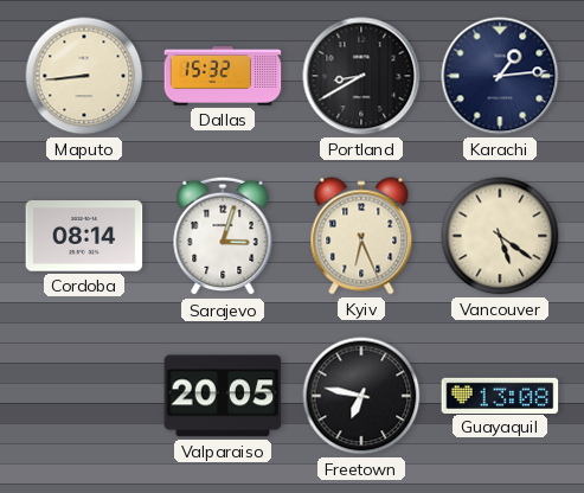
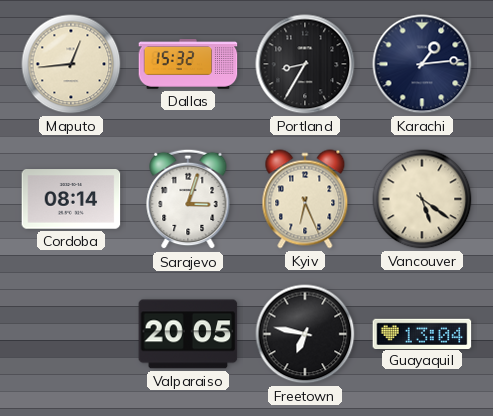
Maputo: 8:44 -> 12:44
Portland: 8:40 -> 8:35
Guayaquil: 13:08 -> 13:04
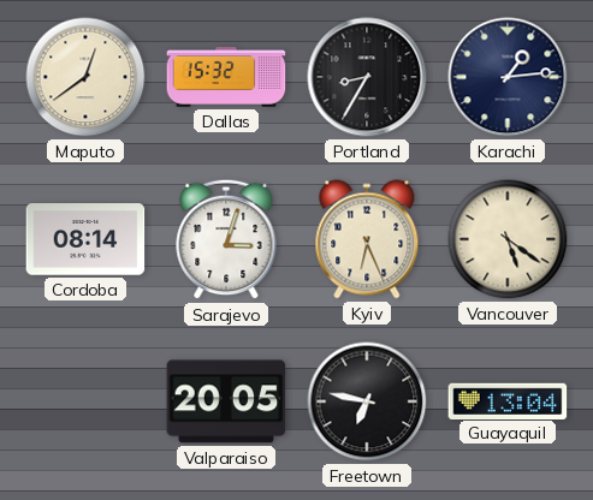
Maputo: 12:44 -> 12:39
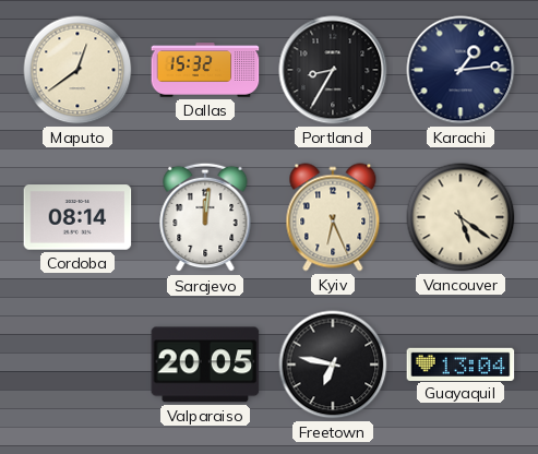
Sarajevo: 3:03 -> 12:01
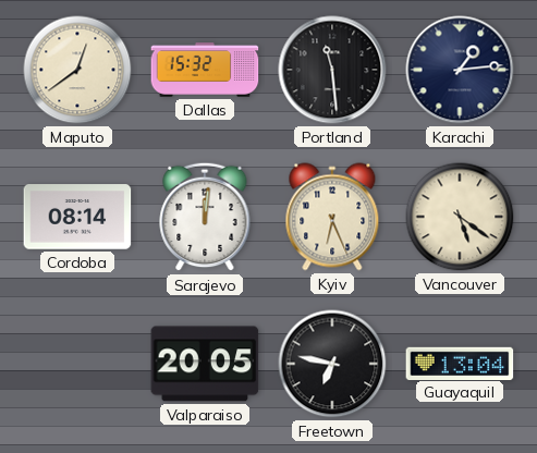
Portland: 8:35 -> 11:29
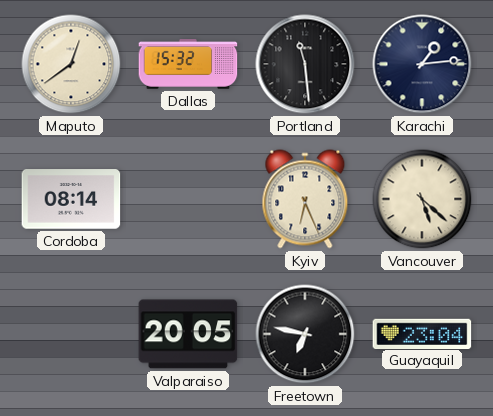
Sarajevo: 12:01 -> none
Vancouver: 5:21 -> 5:22
Guayaquil: 13:04 -> 23:04
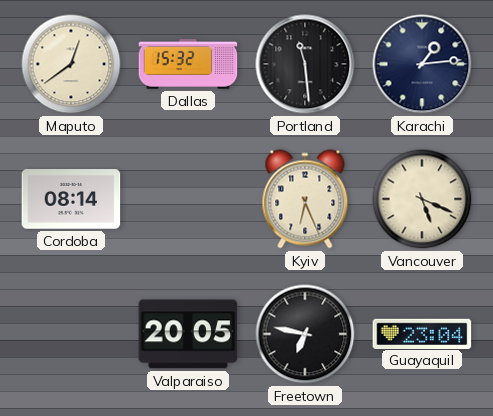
Vancouver: 5:22 -> 5:19
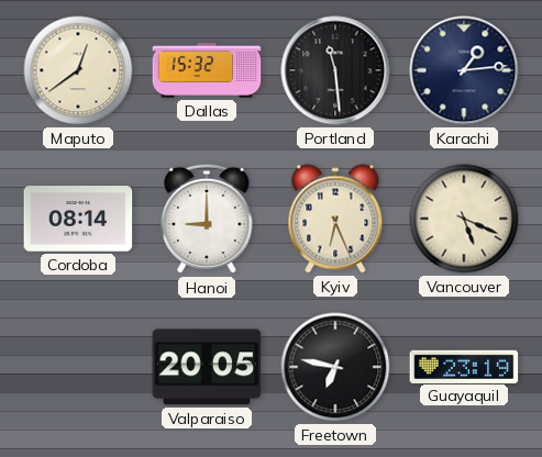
Hanoi: none -> 9:00
Guayaquil: 23:04 -> 23:19
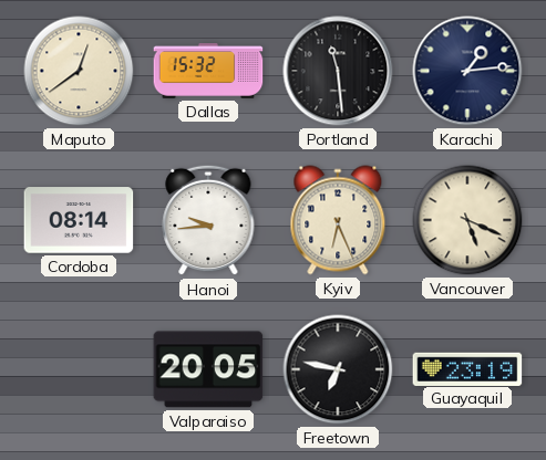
Hanoi: 9:00 -> 9:44
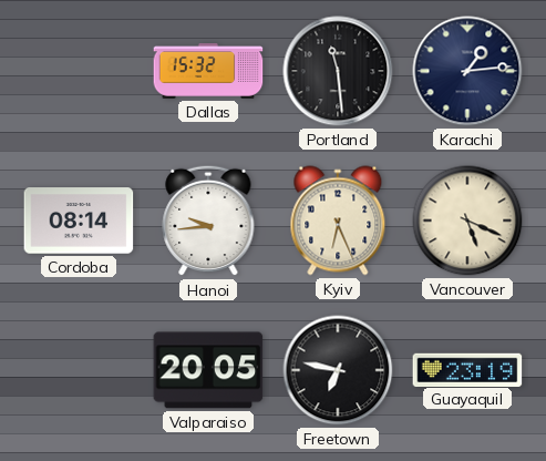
Maputo: 12:39 -> none
